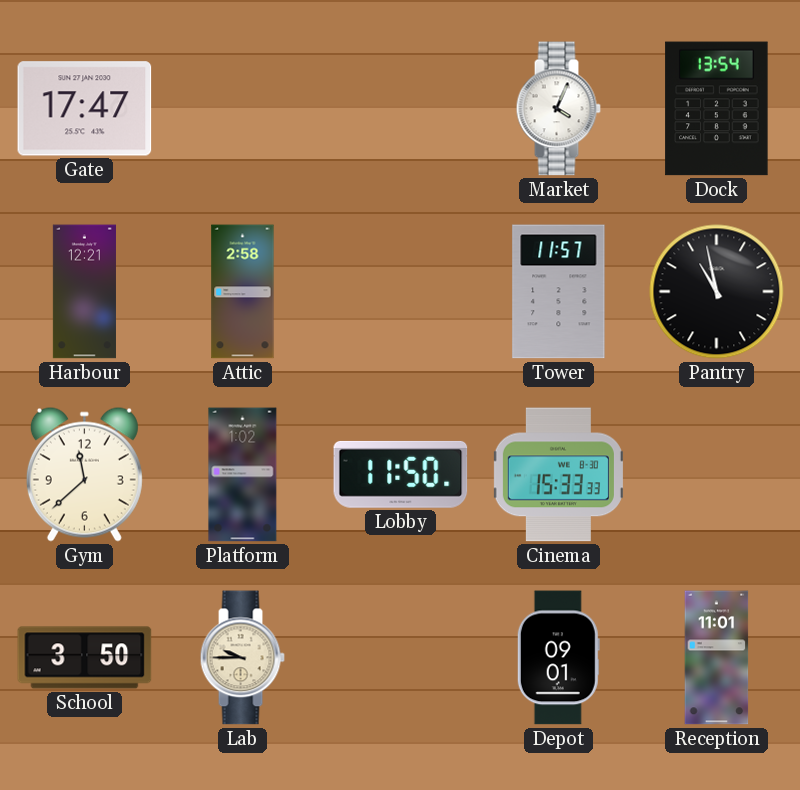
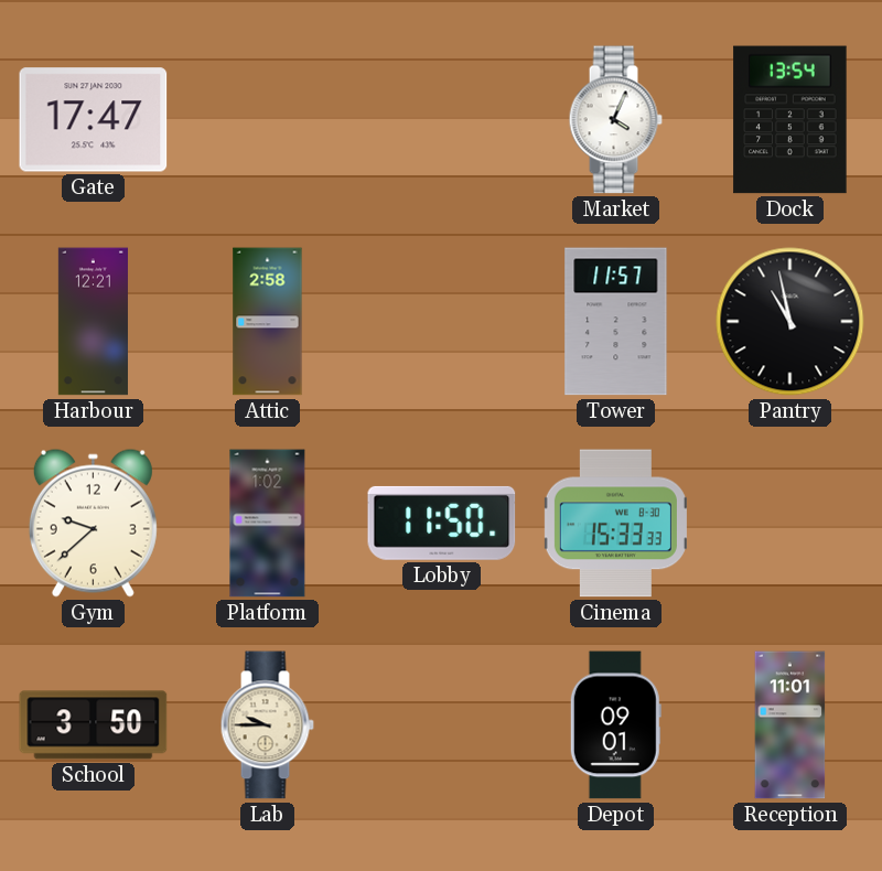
Gym: 11:38 -> 9:38
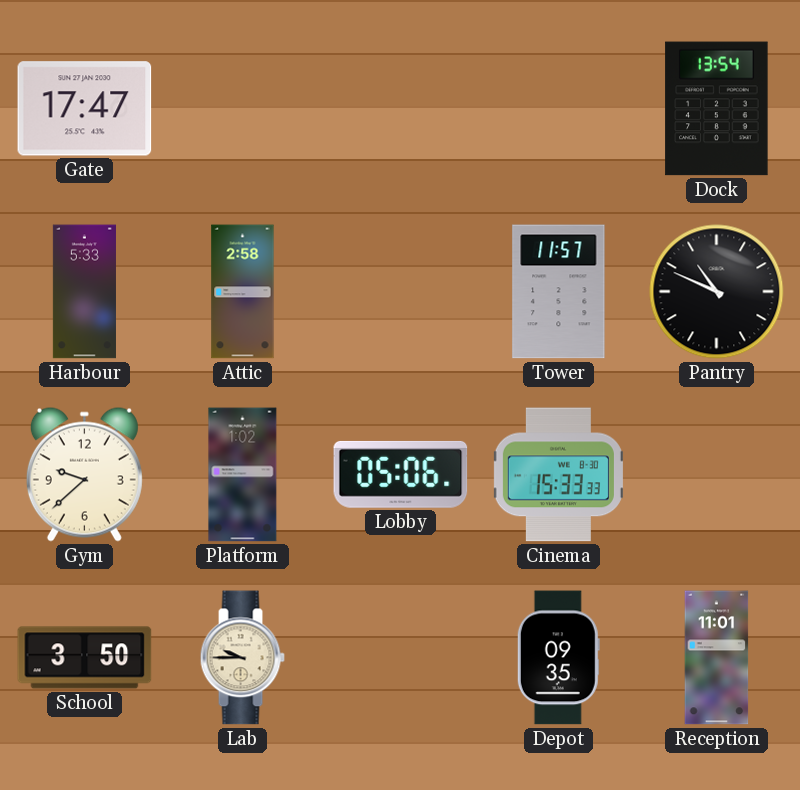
Market: 4:04 -> none
Harbour: 12:21 -> 5:33
Pantry: 10:58 -> 10:49
Lobby: 11:50 -> 05:06
Depot: 09:01 -> 09:35
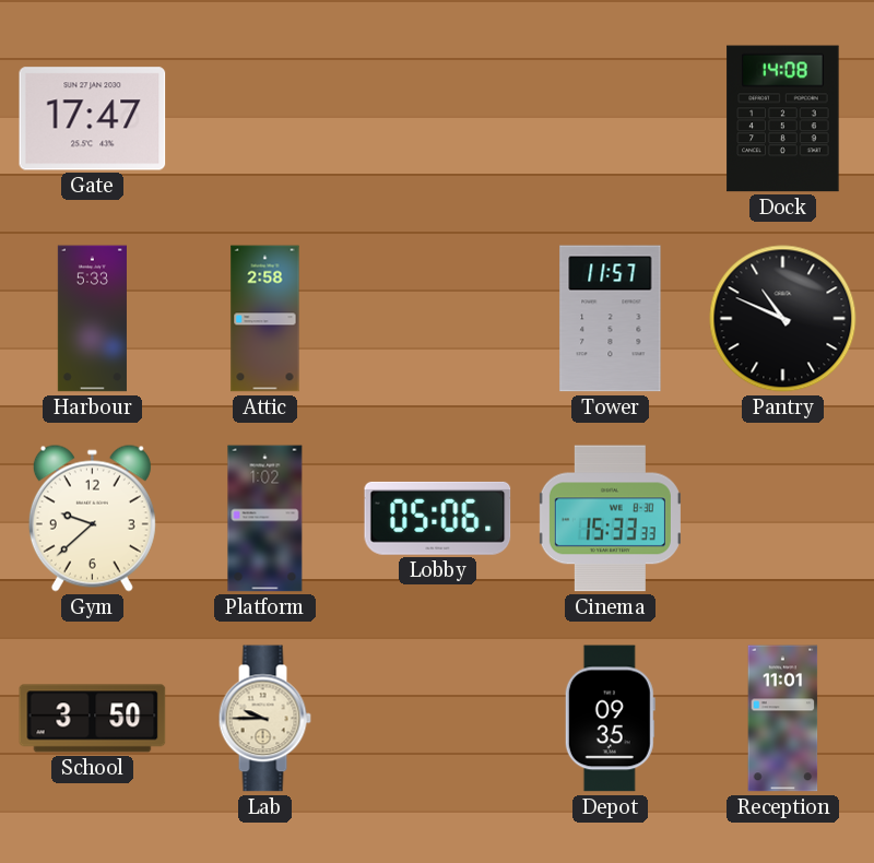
Dock: 13:54 -> 14:08
